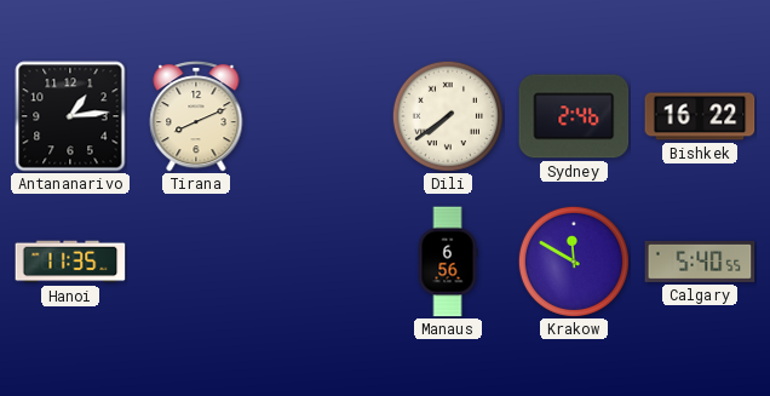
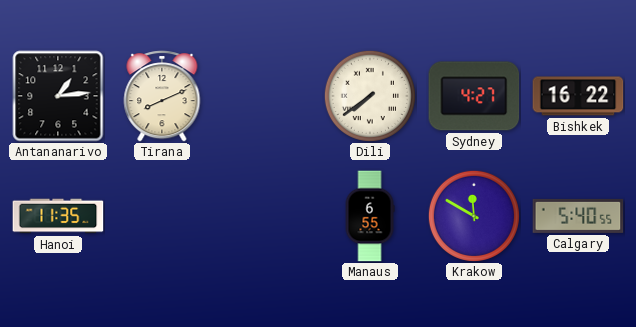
Sydney: 2:46 -> 4:27
Manaus: 6:56 -> 6:55
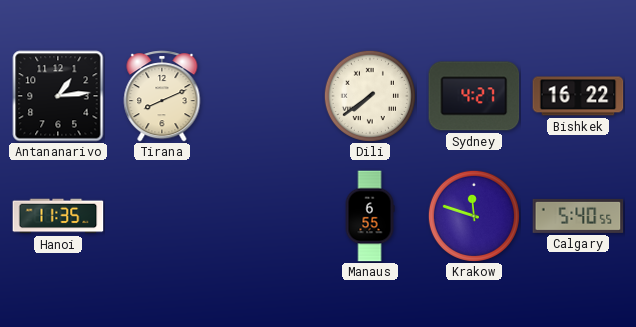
Krakow: 11:50 -> 11:48
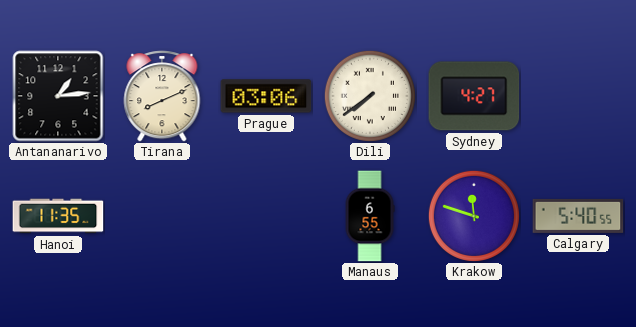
Prague: none -> 03:06
Bishkek: 16:22 -> none
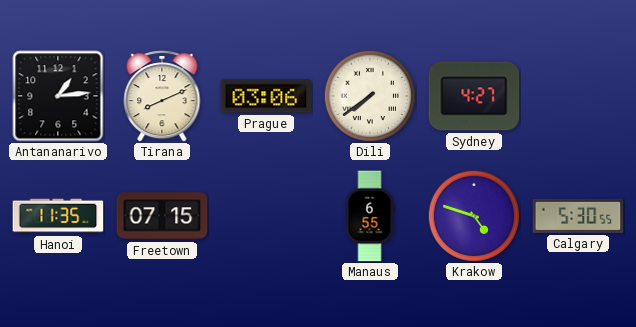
Freetown: none -> 07:15
Krakow: 11:48 -> 4:48
Calgary: 5:40 -> 5:30
